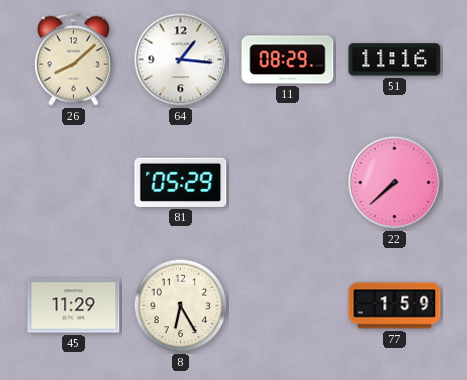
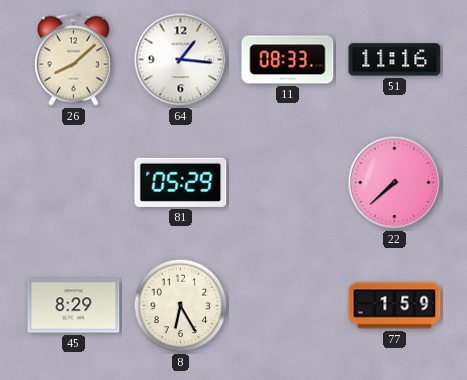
11: 08:29 -> 08:33
45: 11:29 -> 8:29
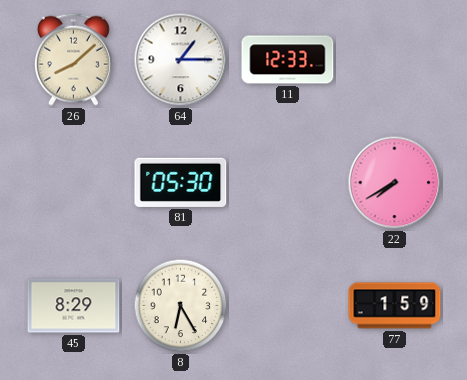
64: 1:16 -> 1:15
11: 08:33 -> 12:33
51: 11:16 -> none
81: 05:29 -> 05:30
22: 7:38 -> 7:40
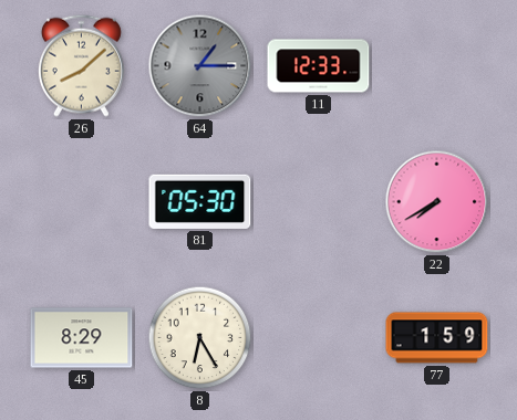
64 dial: white -> grey
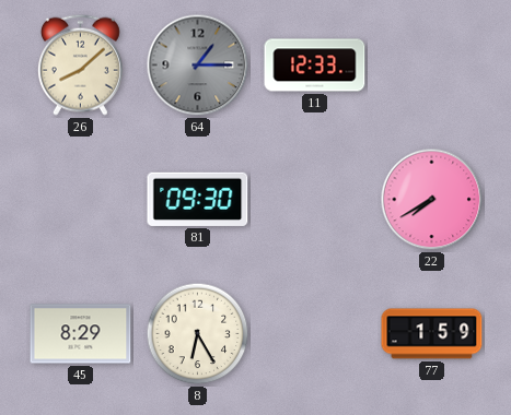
81: 05:30 -> 09:30
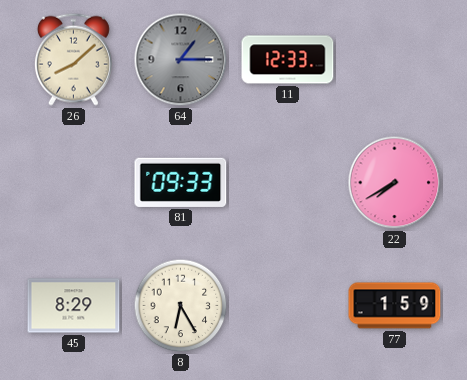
81: 09:30 -> 09:33
